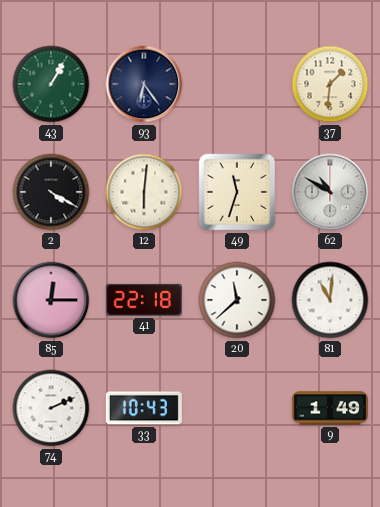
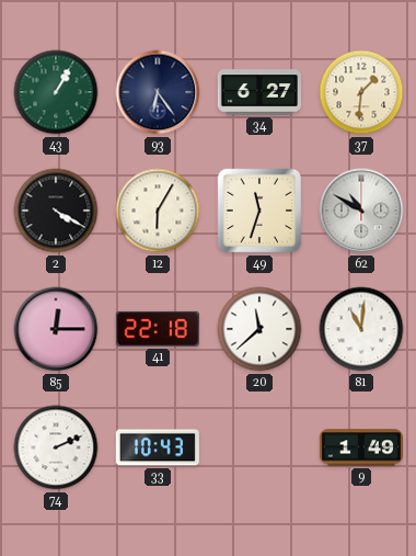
34: none -> 6:27
12: 6:01 -> 6:05
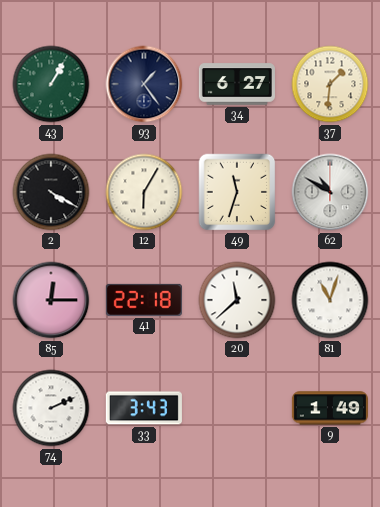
93: 6:24 -> 1:24
81: 11:01 -> 11:03
33: 10:43 -> 3:43
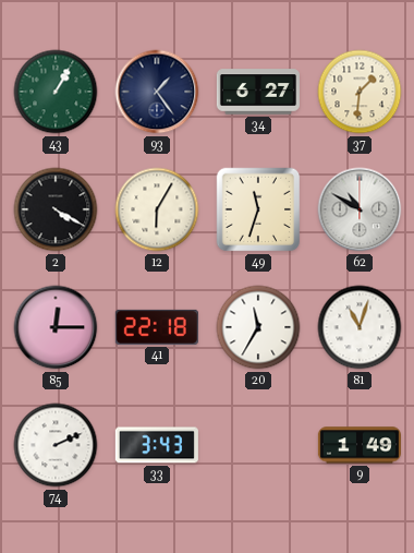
20: 11:38 -> 11:35
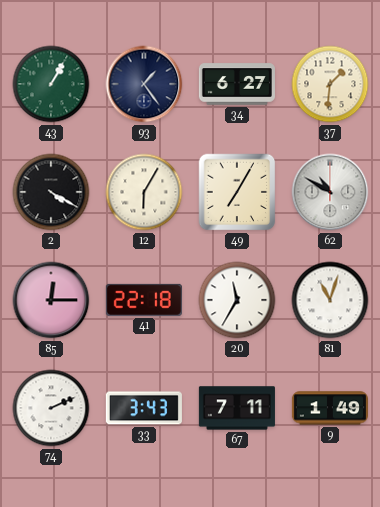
49: 11:33 -> 7:05
67: none -> 7:11
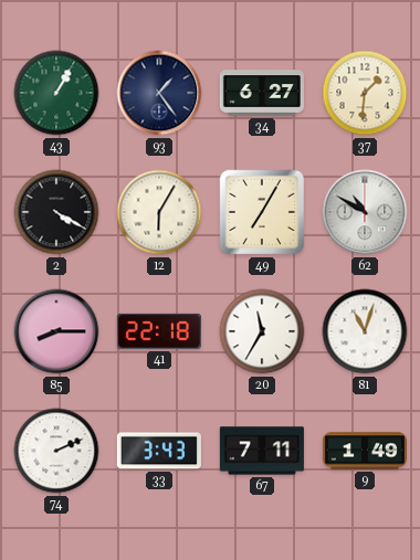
85: 12:15 -> 8:15
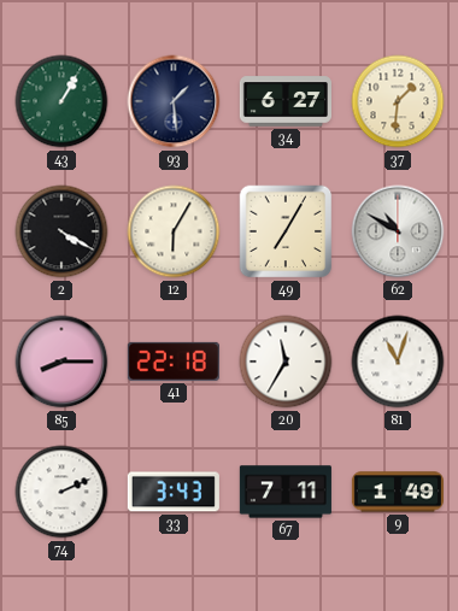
93: 1:24 -> 1:29
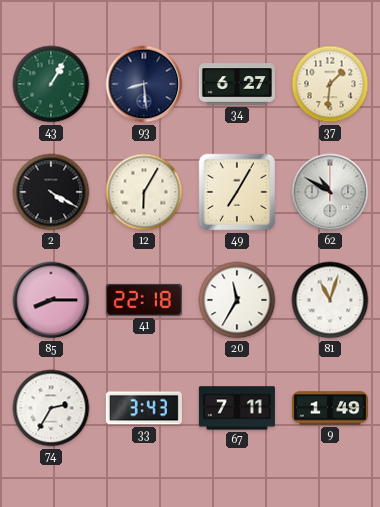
93: 1:29 -> 8:29
74: 2:11 -> 2:35
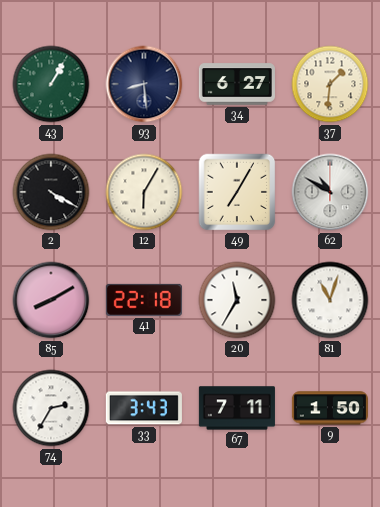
85: 8:15 -> 8:10
9: 1:49 -> 1:50
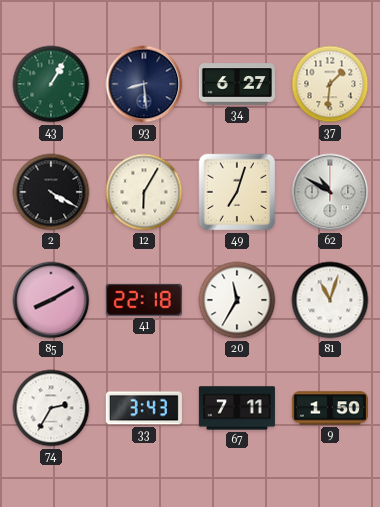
49: 7:05 -> 7:03
